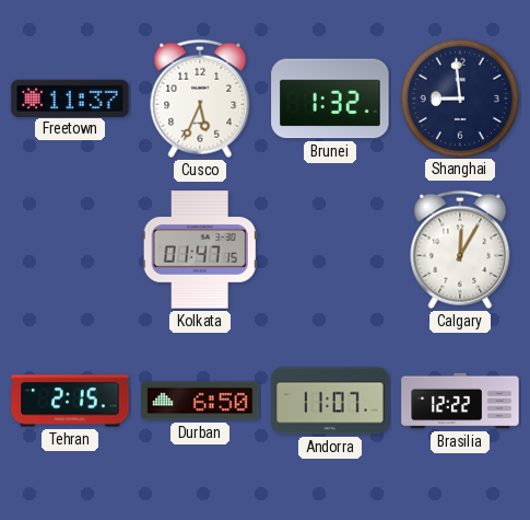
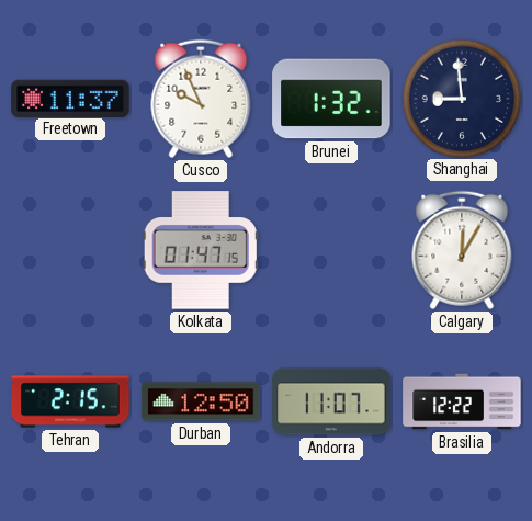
Cusco: 5:34 -> 9:56
Durban: 6:50 -> 12:50
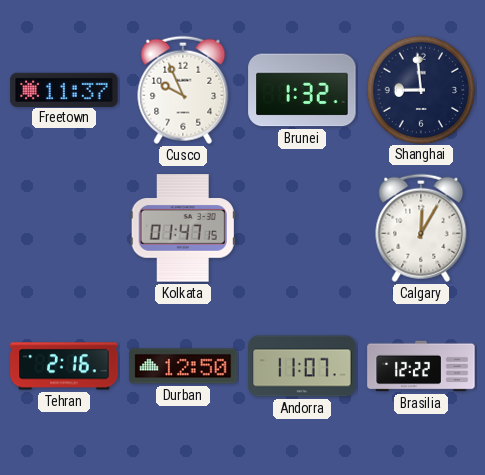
Tehran: 2:15 -> 2:16
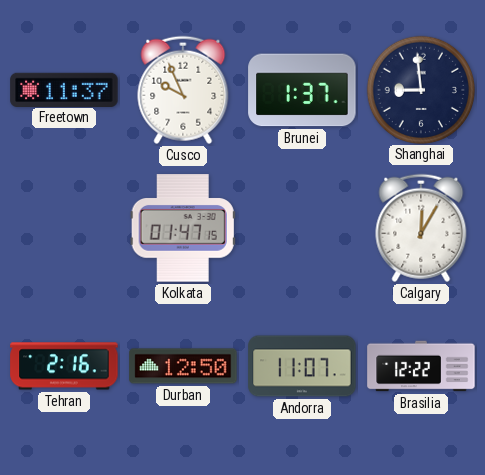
Brunei: 1:32 -> 1:37
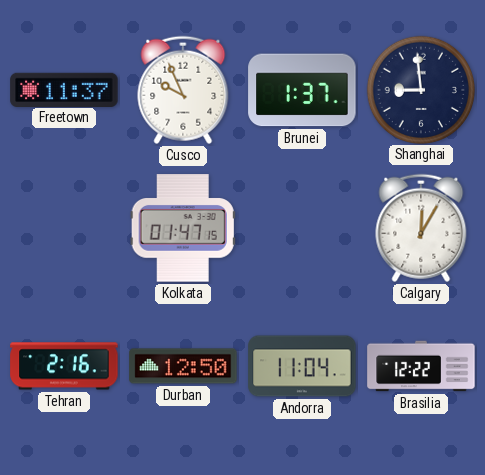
Andorra: 11:07 -> 11:04
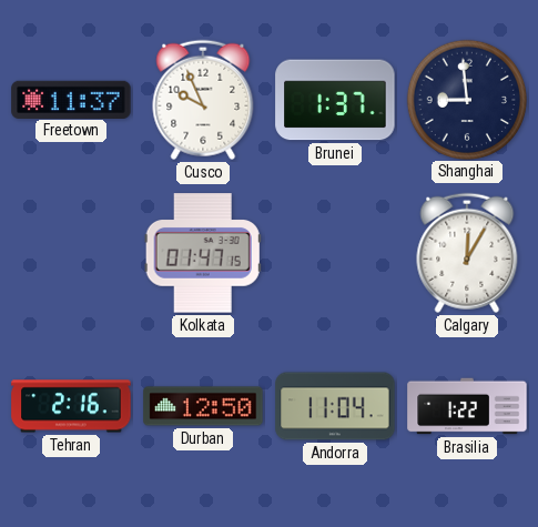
Brasilia: 12:22 -> 1:22
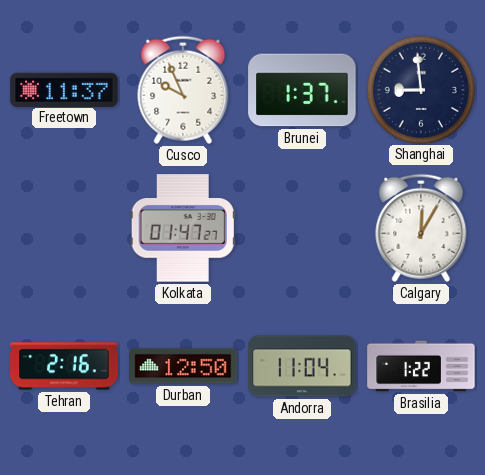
Kolkata: 01:47:15 -> 01:47:27
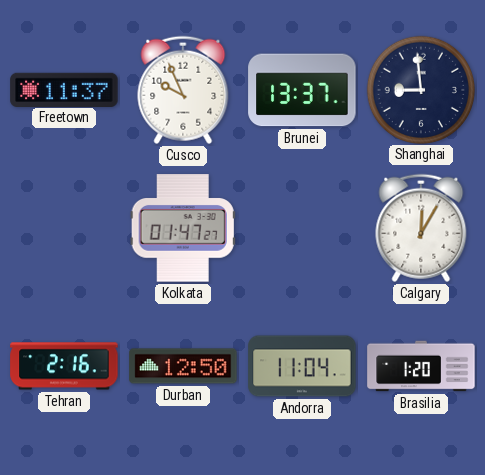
Brunei: 1:37 -> 13:37
Brasilia: 1:22 -> 1:20
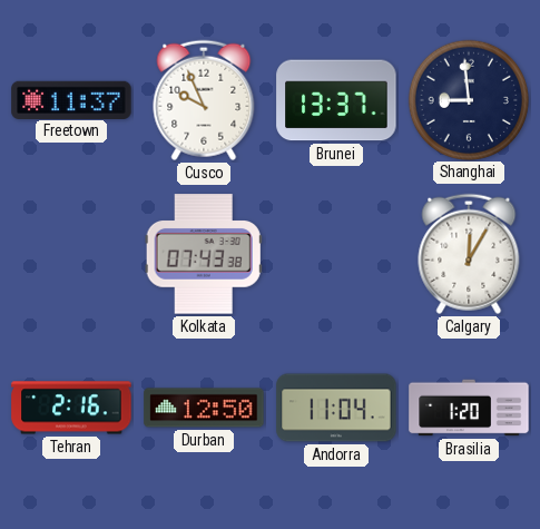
Kolkata: 01:47 -> 07:43
